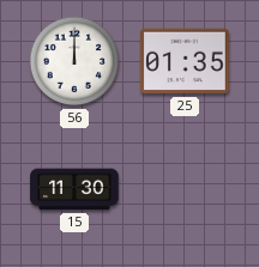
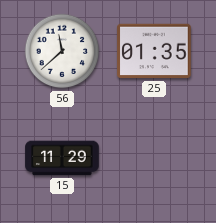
56: 12:00 -> 11:38
15: 11:30 -> 11:29
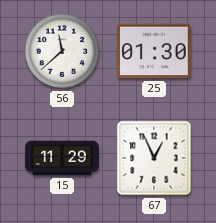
25: 01:35 -> 01:30
67: none -> 12:56
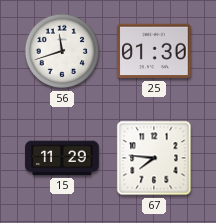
56: 11:38 -> 11:42
67: 12:56 -> 7:46
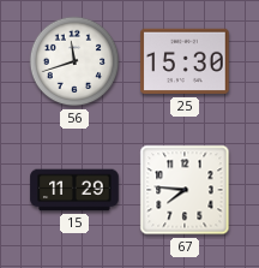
25: 01:30 -> 15:30
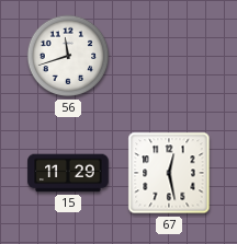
25: 15:30 -> none
67: 7:46 -> 12:28
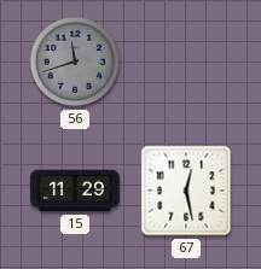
56 dial: white -> grey
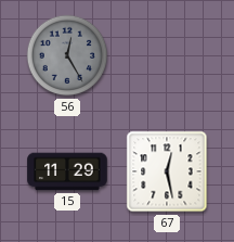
56: 11:42 -> 12:25
